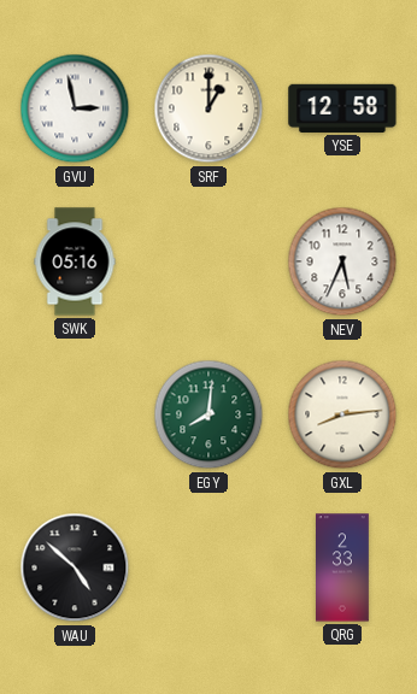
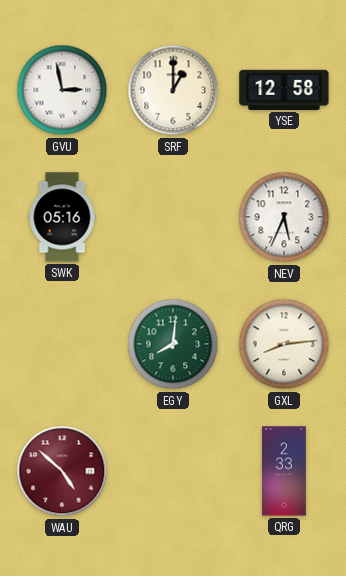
WAU dial: black -> burgundy
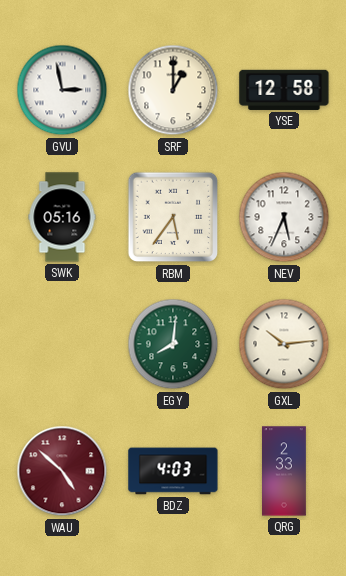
RBM: none -> 5:36
GXL: 8:14 -> 10:14
BDZ: none -> 4:03
